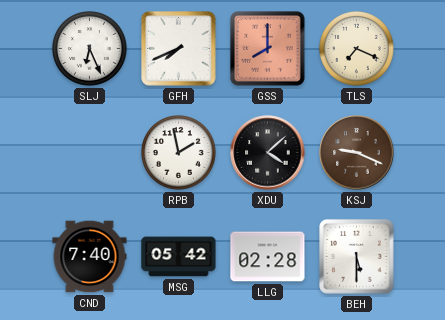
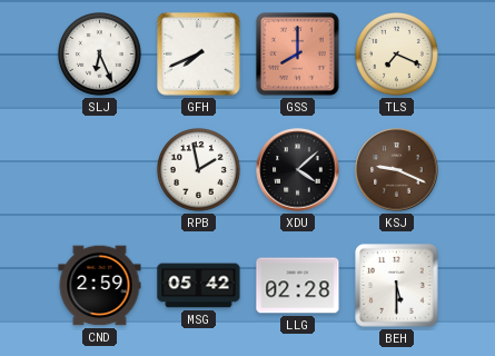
CND: 7:40 -> 2:59
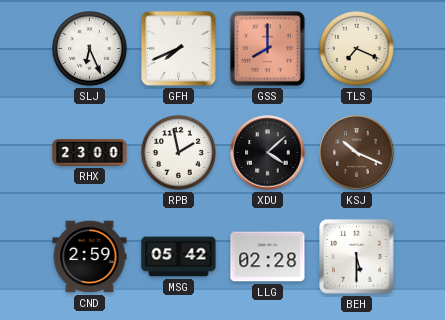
RHX: none -> 23:00
KSJ: 9:19 -> 10:19
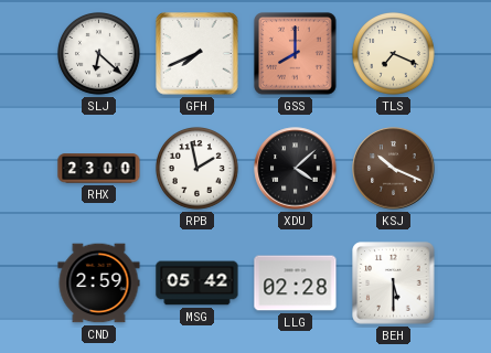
SLJ: 6:26 -> 6:22
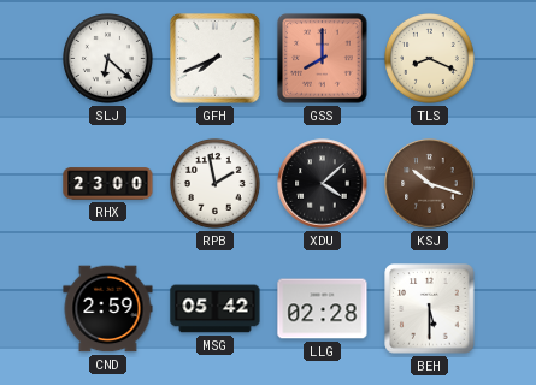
TLS: 7:19 -> 8:19
KSJ: 10:19 -> 10:18
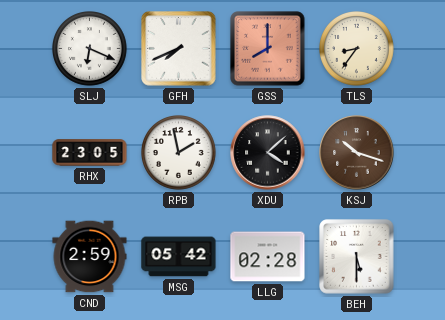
SLJ: 6:22 -> 6:19
TLS: 8:19 -> 8:36
RHX: 23:00 -> 23:05
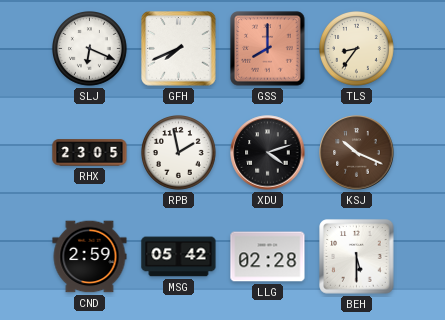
XDU: 4:08 -> 4:12
KSJ: 10:18 -> 10:19
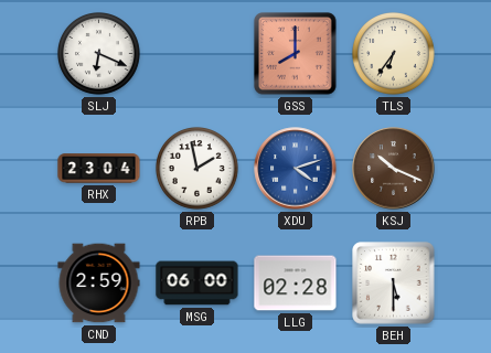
GFH: 7:41 -> none
TLS: 8:36 -> 6:36
RHX: 23:05 -> 23:04
XDU dial: black -> blue
MSG: 05:42 -> 06:00
